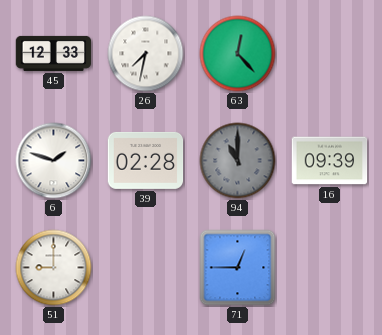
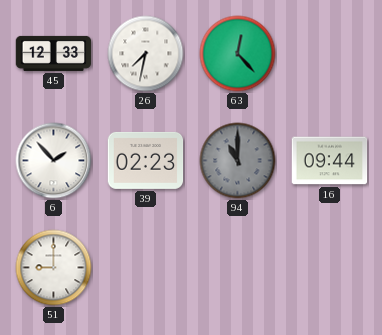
6: 1:48 -> 1:53
39: 02:28 -> 02:23
16: 09:39 -> 09:44
71: 12:45 -> none
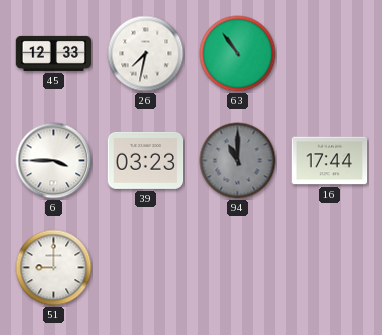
63: 12:23 -> 10:54
6: 1:53 -> 3:45
39: 02:23 -> 03:23
16: 09:44 -> 17:44
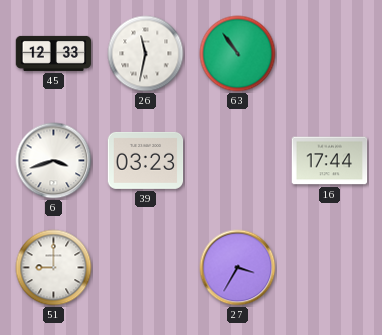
26: 7:32 -> 11:32
6: 3:45 -> 3:42
94: 11:00 -> none
27: none -> 3:35
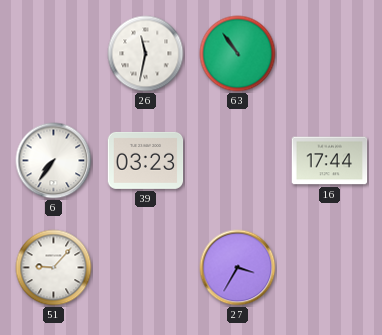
45: 12:33 -> none
6: 3:42 -> 7:36
51: 9:00 -> 9:07
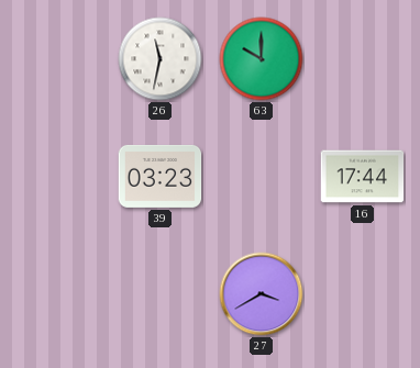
63: 10:54 -> 10:00
6: 7:36 -> none
51: 9:07 -> none
27: 3:35 -> 3:40
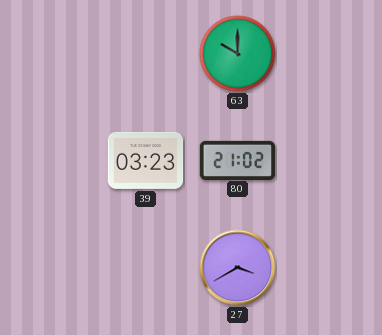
26: 11:32 -> none
80: none -> 21:02
16: 17:44 -> none
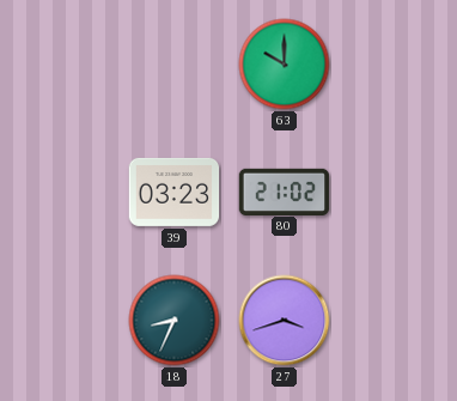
18: none -> 8:34
27: 3:40 -> 3:42
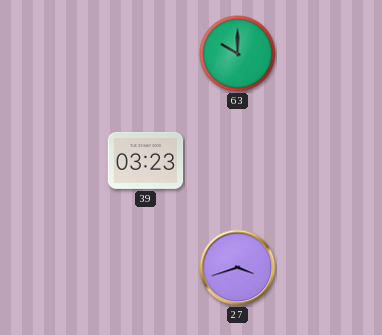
80: 21:02 -> none
18: 8:34 -> none
